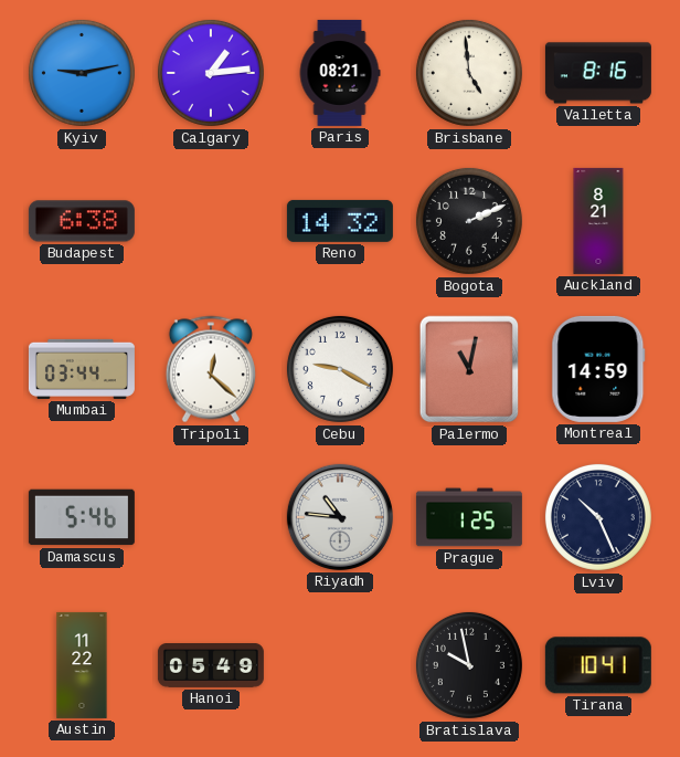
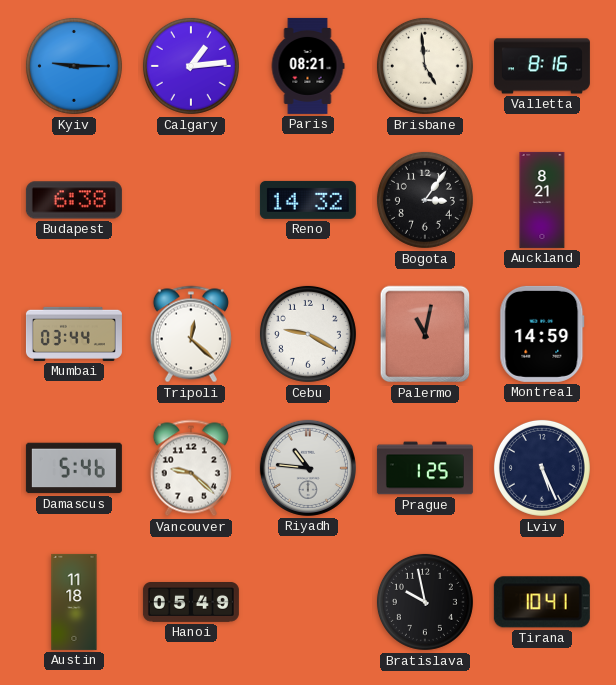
Kyiv: 9:13 -> 9:15
Bogota: 2:11 -> 3:06
Vancouver: none -> 9:22
Lviv: 10:26 -> 5:26
Austin: 11:22 -> 11:18
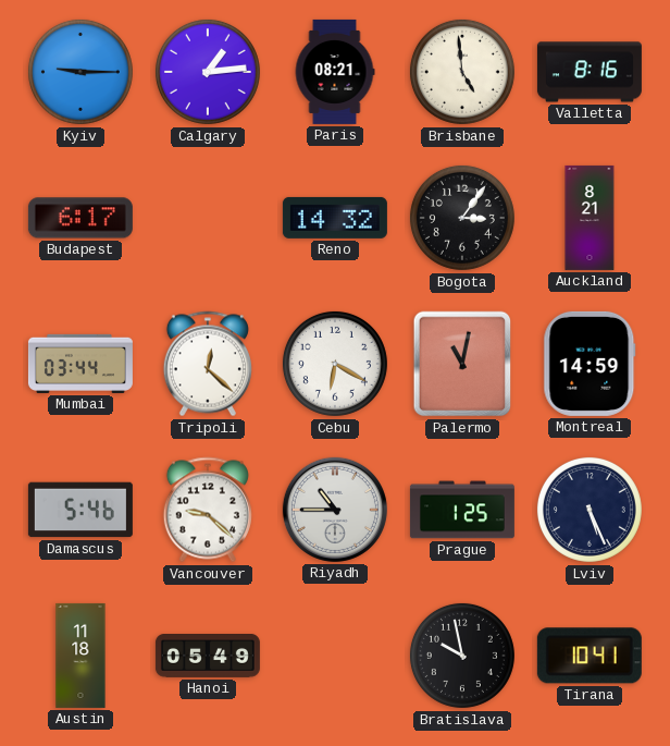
Budapest: 6:38 -> 6:17
Cebu: 9:20 -> 6:20
Riyadh: 10:46 -> 10:45
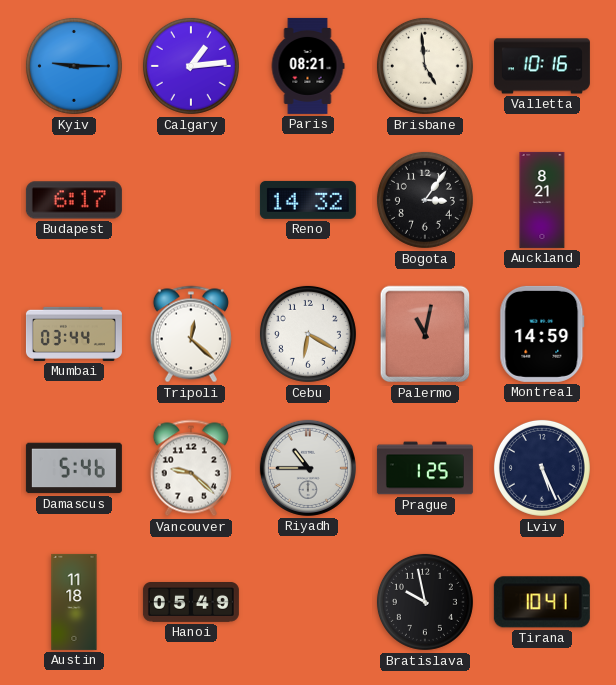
Valletta: 8:16 -> 10:16
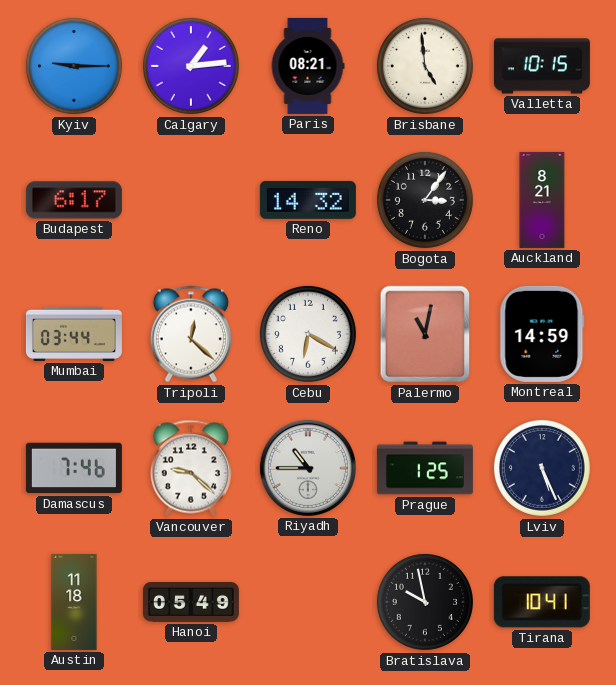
Valletta: 10:16 -> 10:15
Damascus: 5:46 -> 7:46
